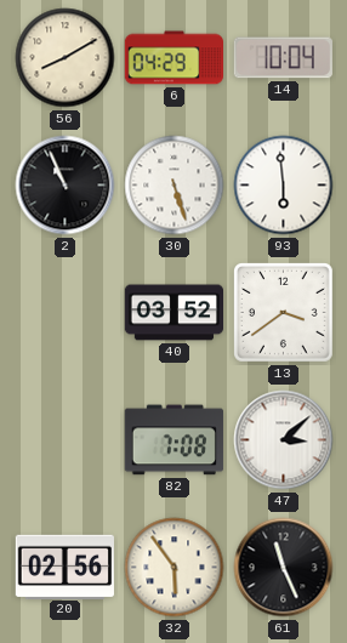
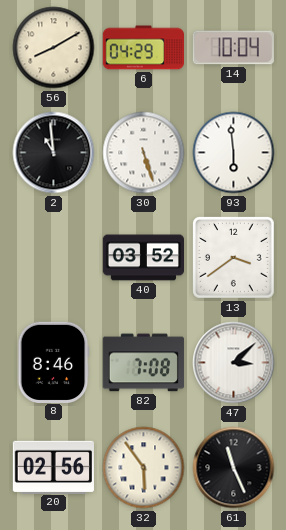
2: 10:56 -> 10:59
8: none -> 8:46
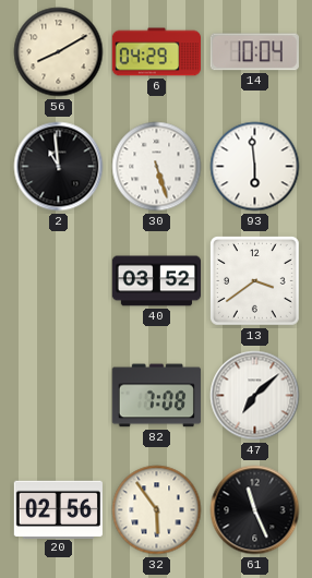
8: 8:46 -> none
47: 3:08 -> 7:08
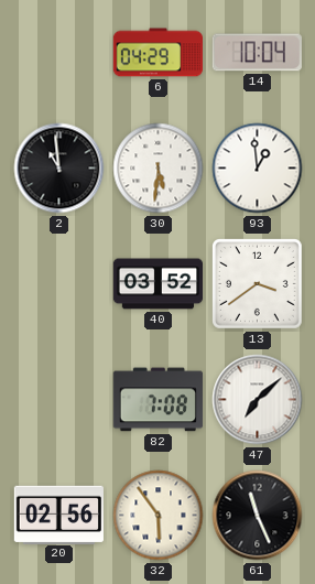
56: 8:10 -> none
30: 5:27 -> 5:31
93: 5:59 -> 12:59
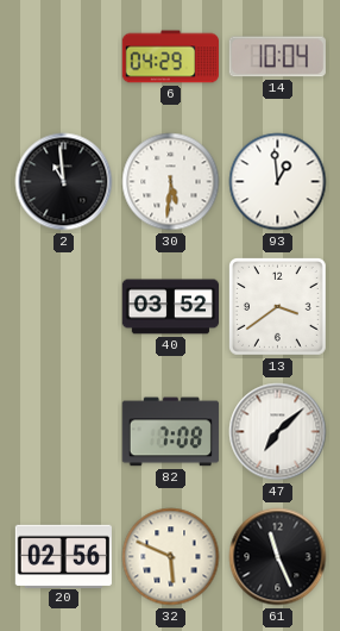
32: 5:54 -> 5:49
